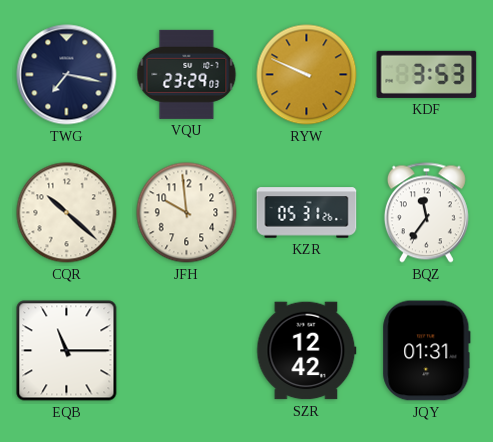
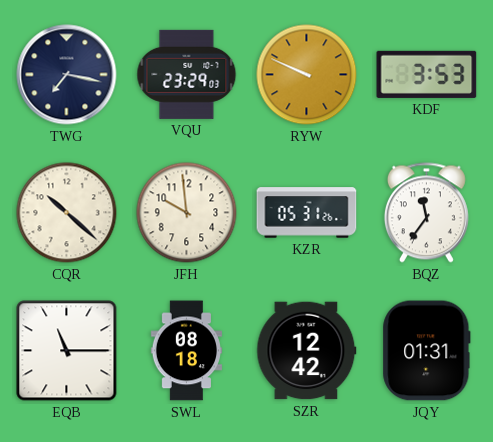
SWL: none -> 08:18
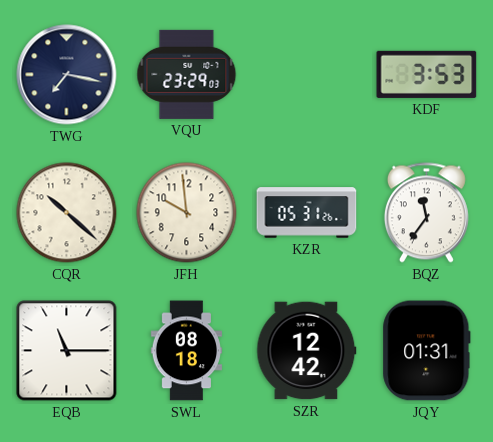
RYW: 9:49 -> none
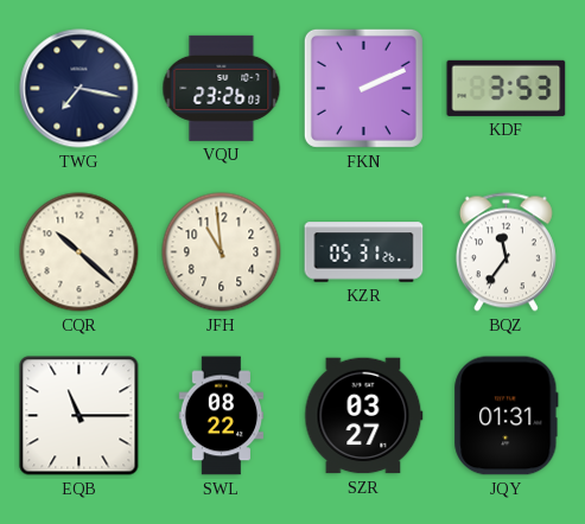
VQU: 23:29 -> 23:26
FKN: none -> 2:11
JFH: 9:59 -> 10:59
SWL: 08:18 -> 08:22
SZR: 12:42 -> 03:27
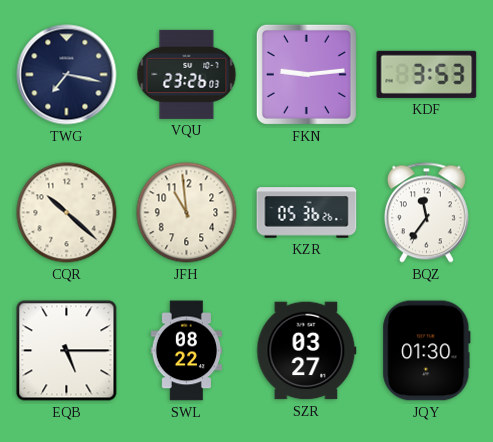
FKN: 2:11 -> 9:14
KZR: 05:31 -> 05:36
EQB: 11:15 -> 5:15
JQY: 01:31 -> 01:30
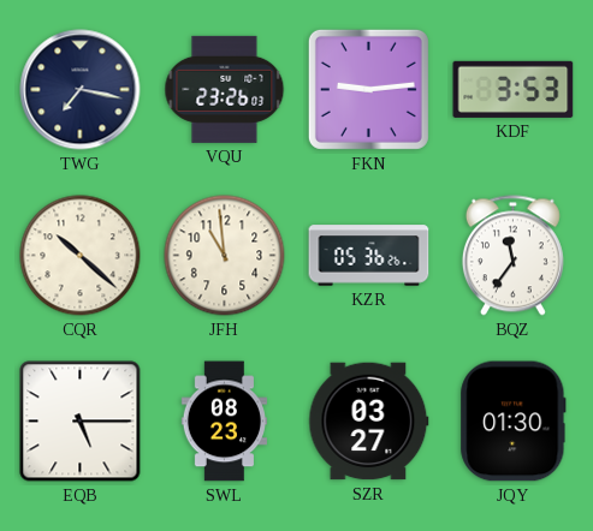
SWL: 08:22 -> 08:23
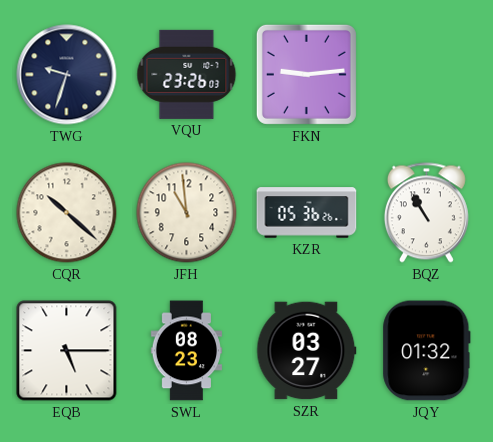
TWG: 7:17 -> 9:33
KDF: 3:53 -> none
BQZ: 11:36 -> 10:55
JQY: 01:30 -> 01:32
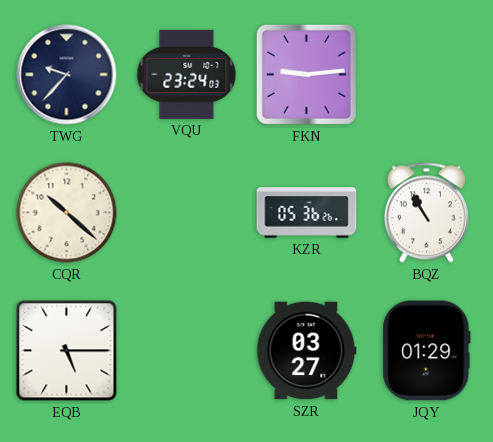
TWG: 9:33 -> 9:37
VQU: 23:26 -> 23:24
JFH: 10:59 -> none
SWL: 08:23 -> none
JQY: 01:32 -> 01:29
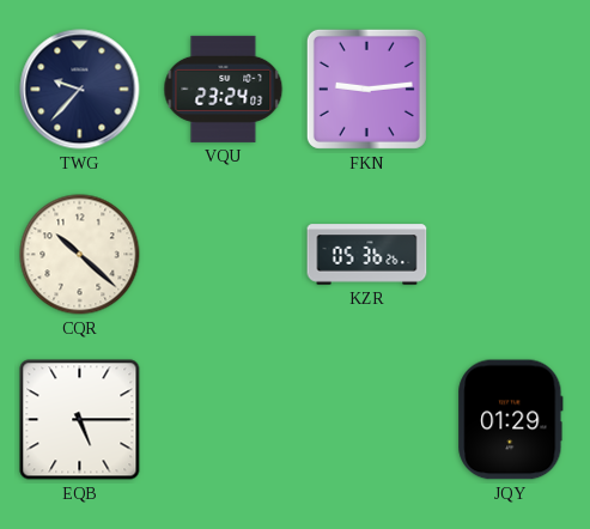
BQZ: 10:55 -> none
SZR: 03:27 -> none
